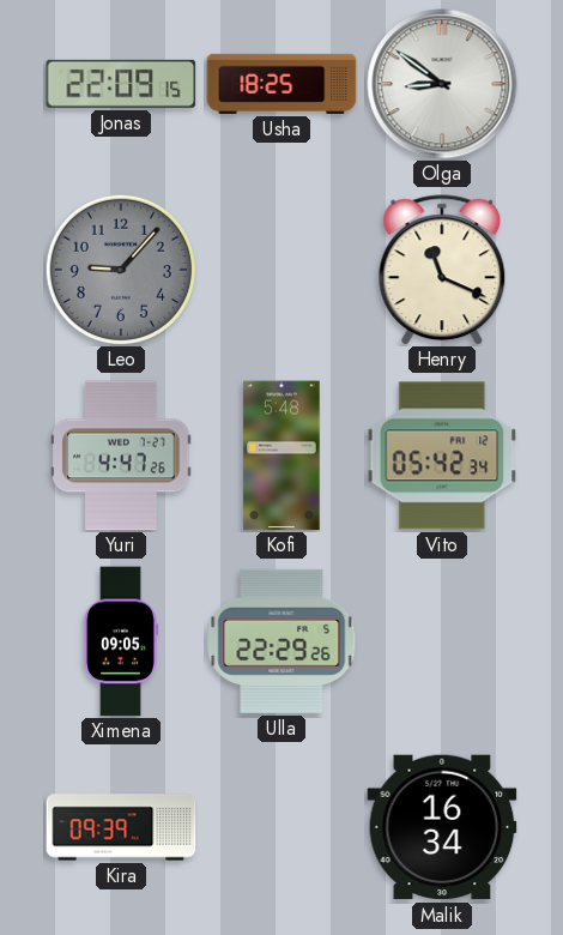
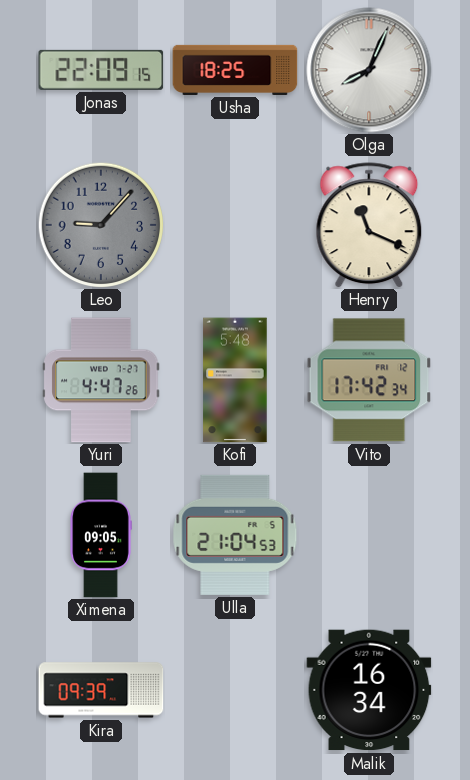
Olga: 8:51 -> 8:04
Vito: 05:42 -> 17:42
Ulla: 22:29 -> 21:04
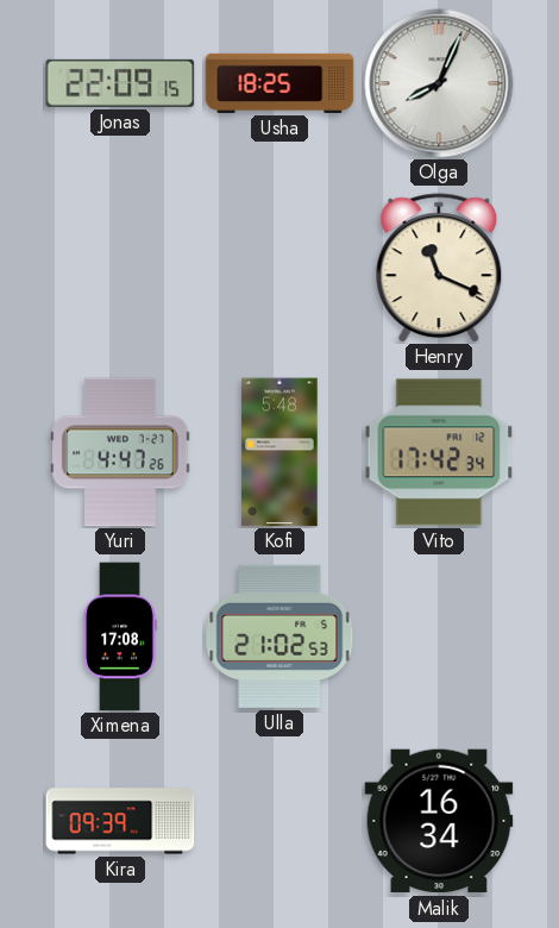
Leo: 9:07 -> none
Ximena: 09:05 -> 17:08
Ulla: 21:04 -> 21:02
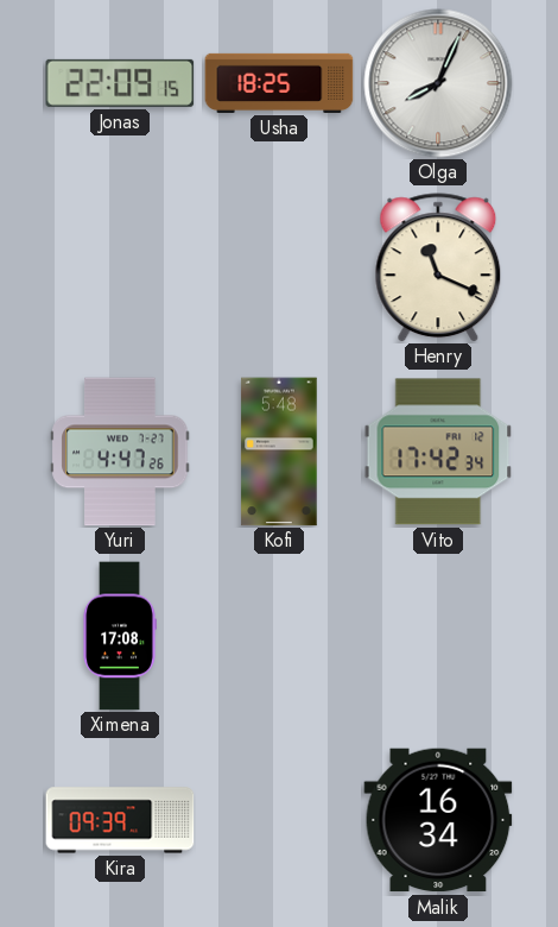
Ulla: 21:02 -> none
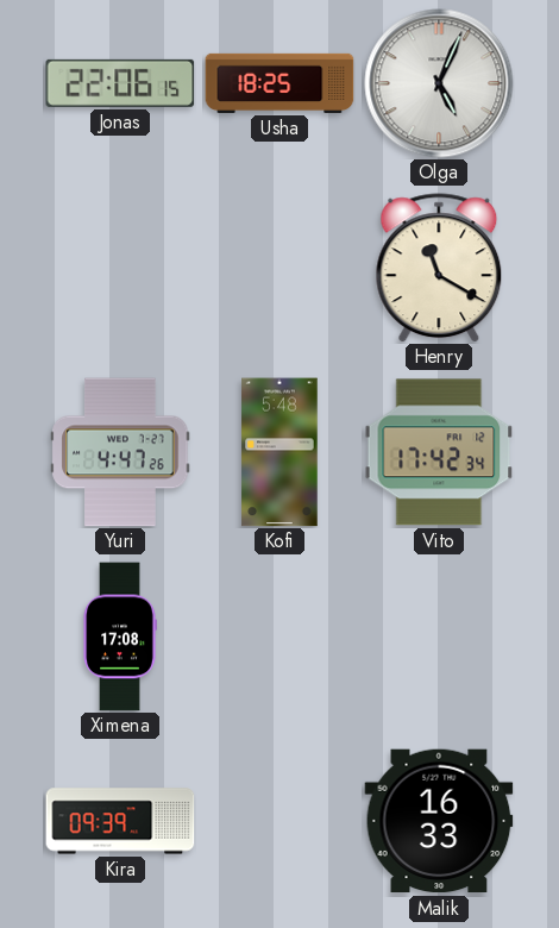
Jonas: 22:09 -> 22:06
Olga: 8:04 -> 5:04
Henry: 11:19 -> 11:20
Malik: 16:34 -> 16:33
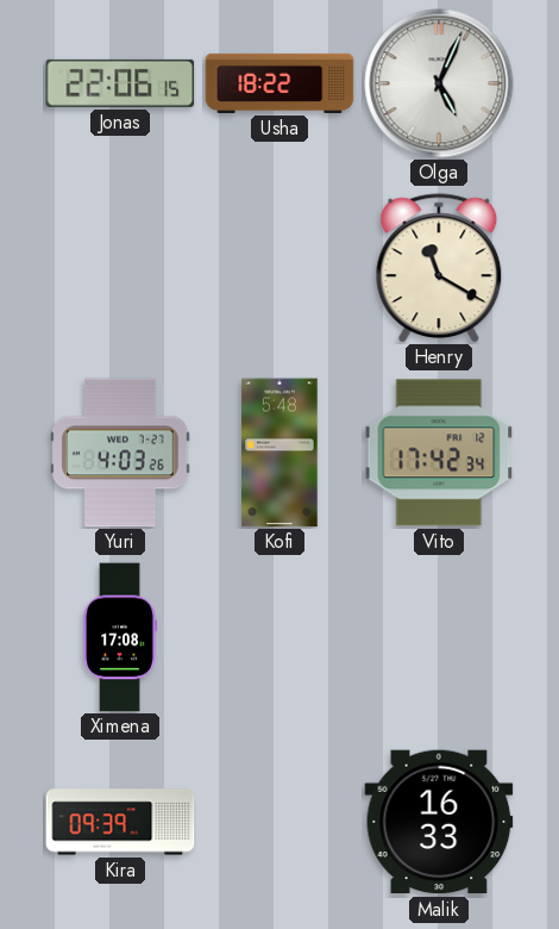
Usha: 18:25 -> 18:22
Yuri: 4:47 -> 4:03
